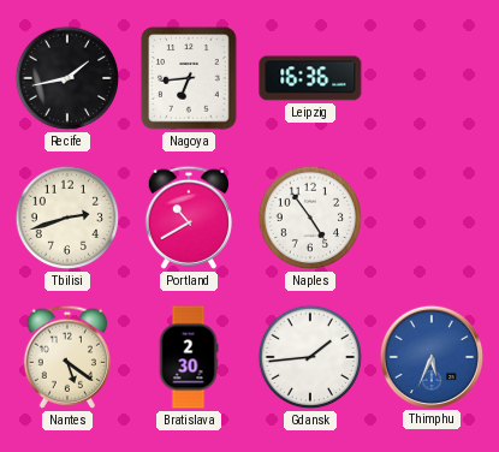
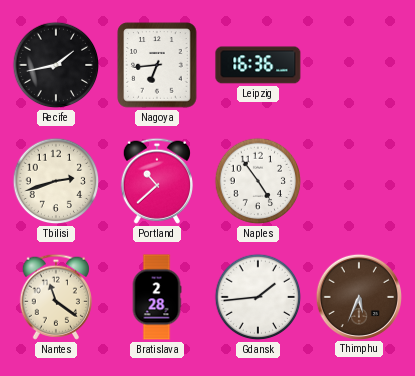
Portland: 10:40 -> 10:38
Nantes: 5:21 -> 11:21
Bratislava: 2:30 -> 2:28
Thimphu dial: blue -> brown
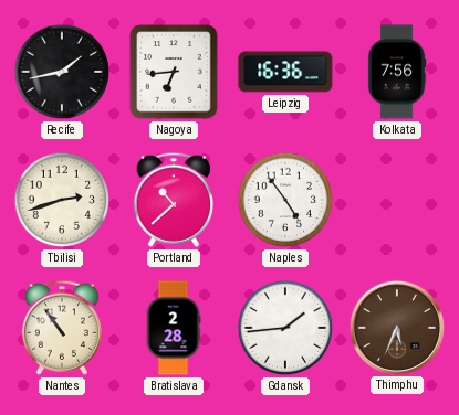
Kolkata: none -> 7:56
Nantes: 11:21 -> 10:54
